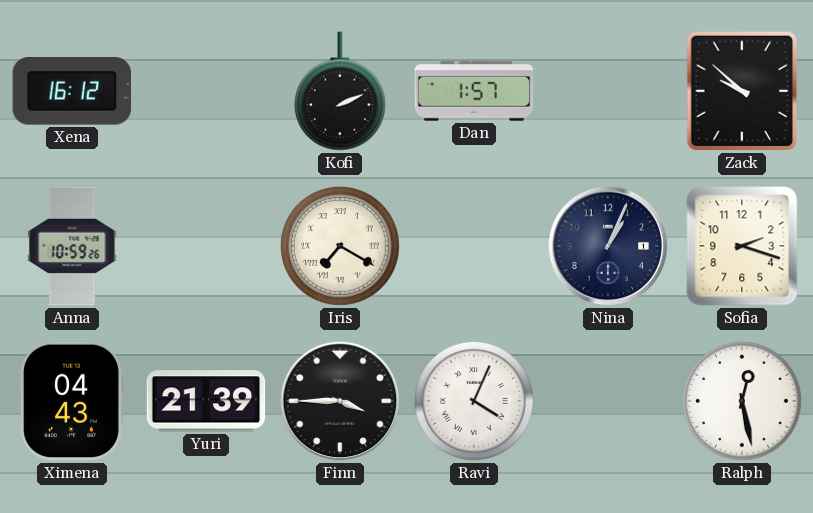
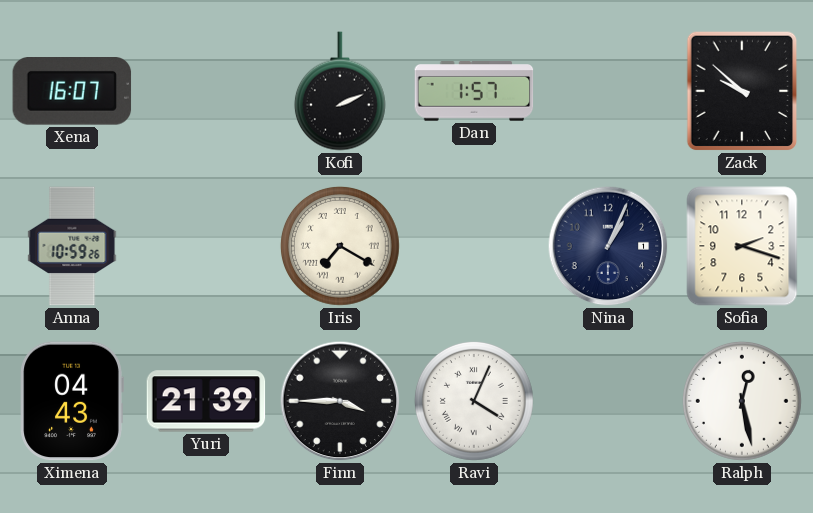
Xena: 16:12 -> 16:07
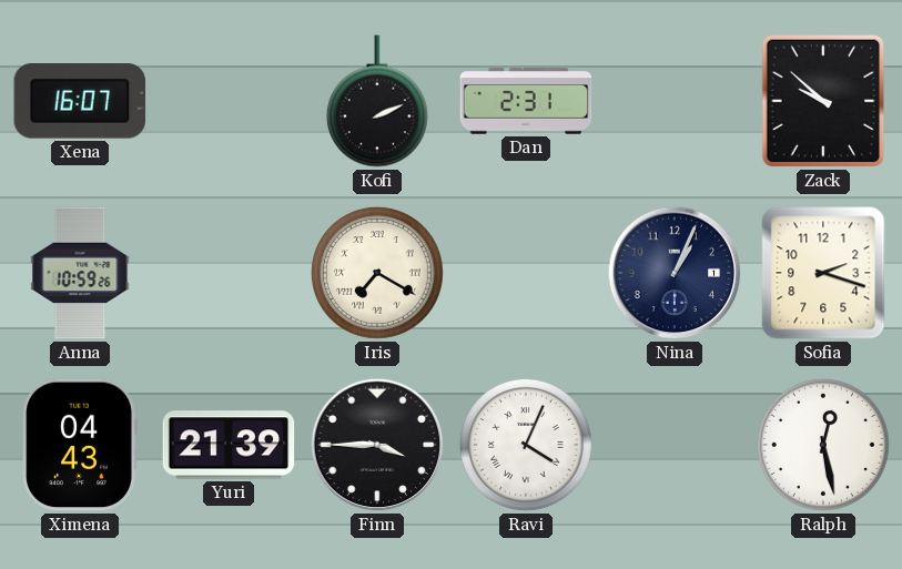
Dan: 1:57 -> 2:31
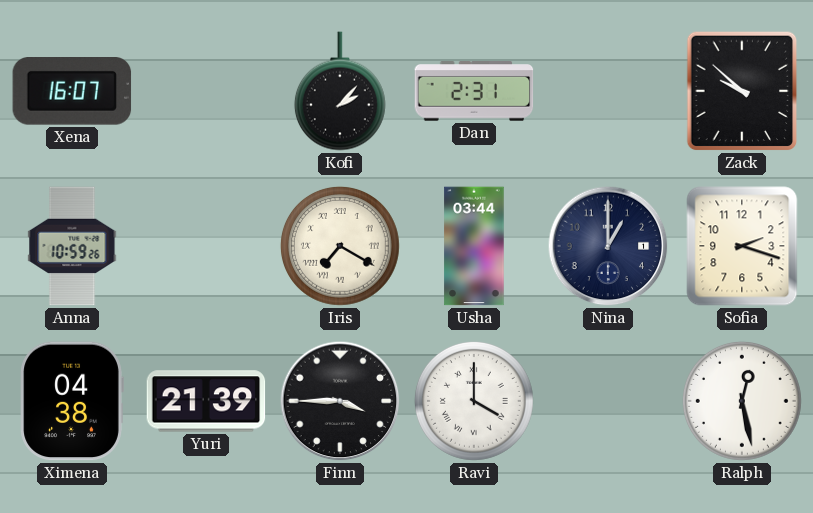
Kofi: 2:11 -> 2:07
Usha: none -> 03:44
Nina: 1:04 -> 1:00
Ximena: 04:43 -> 04:38
Ravi: 4:04 -> 4:00
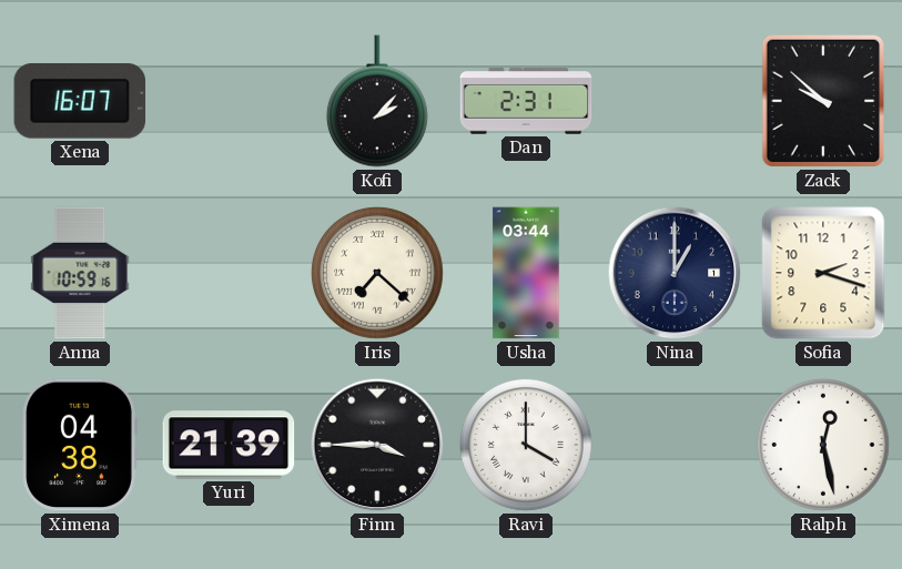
Anna: 10:59:26 -> 10:59:16
Iris: 7:20 -> 7:22
